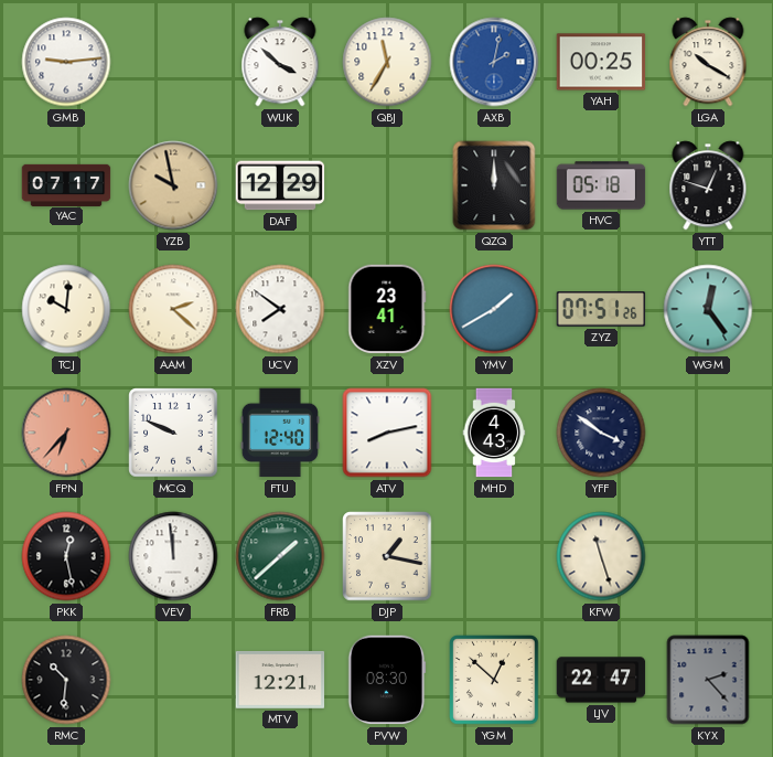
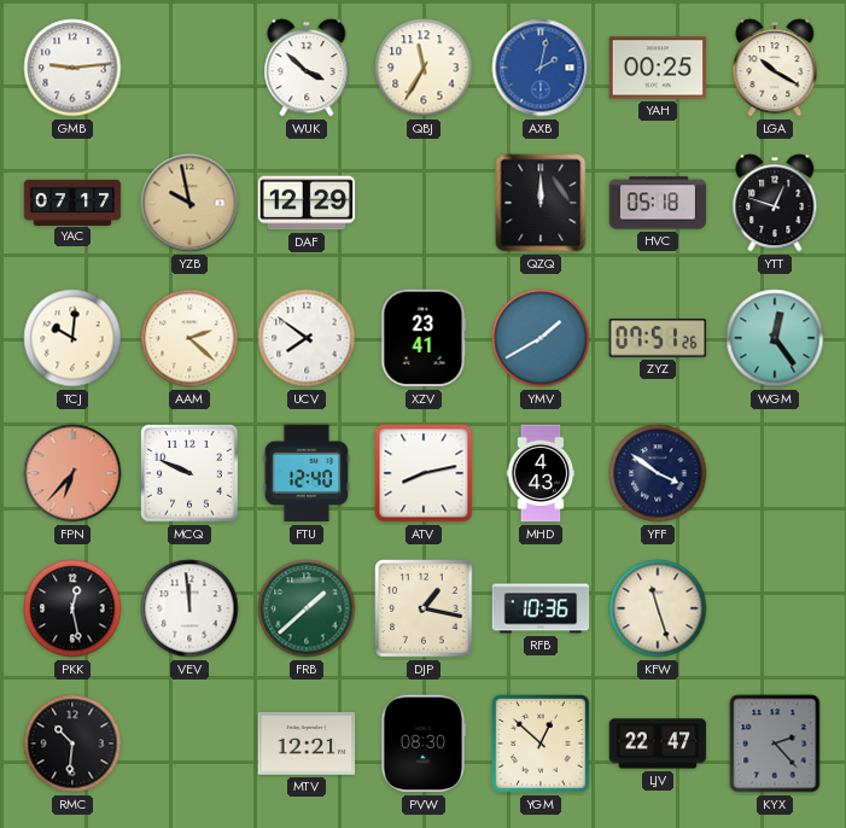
RFB: none -> 10:36
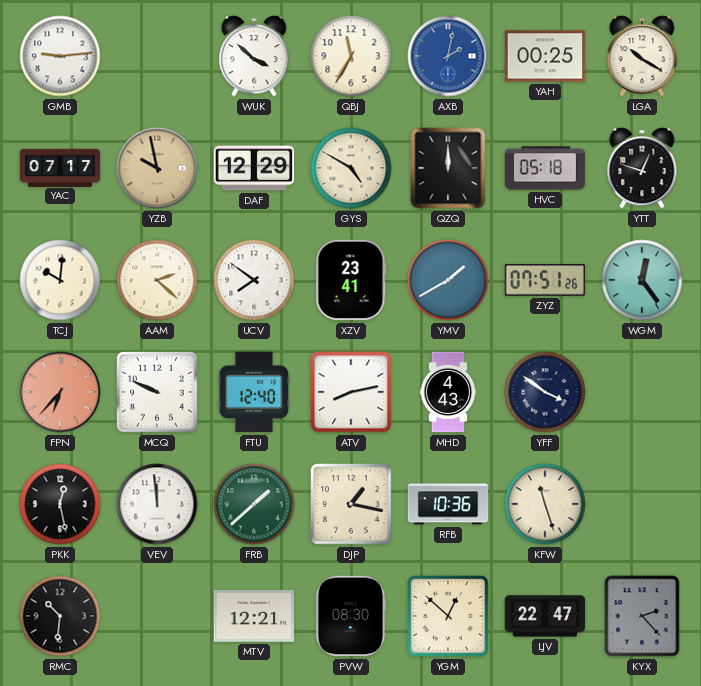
GYS: none -> 4:50
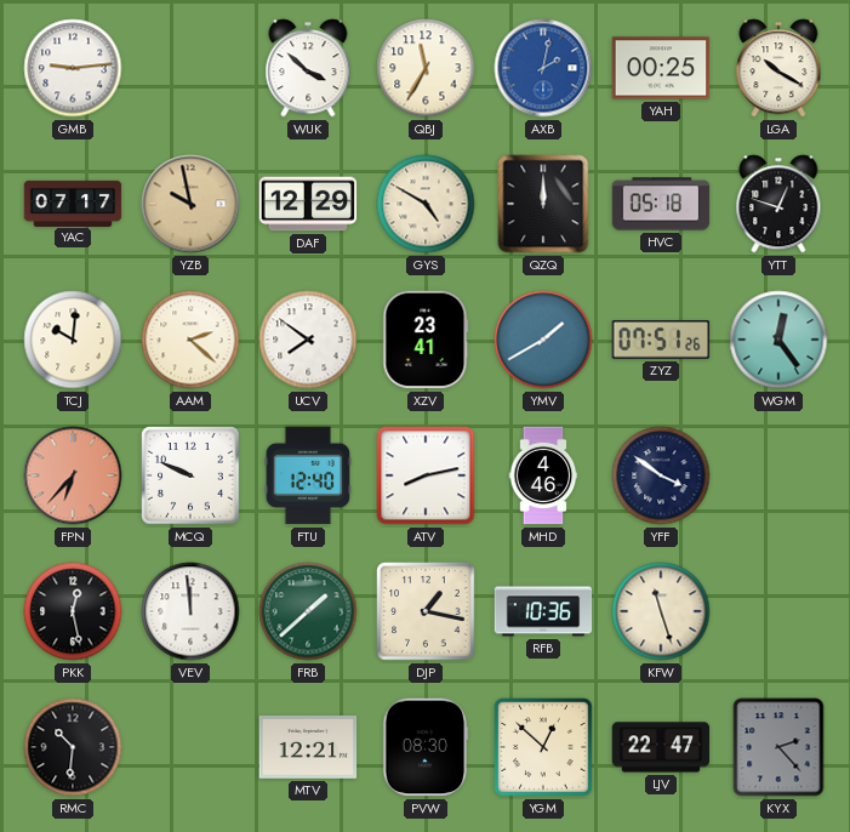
MHD: 4:43 -> 4:46
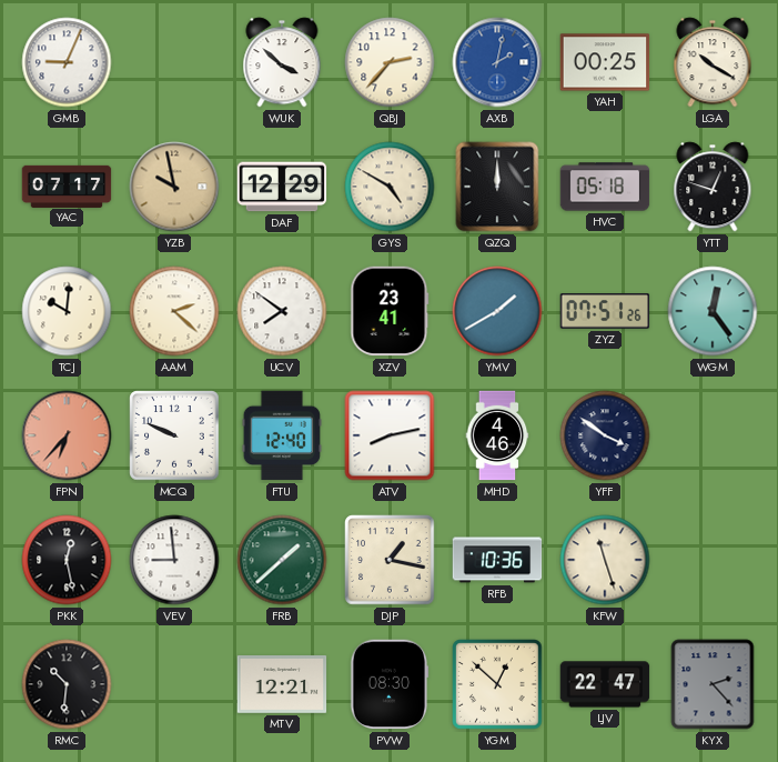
GMB: 9:14 -> 9:04
QBJ: 11:35 -> 2:37
VEV: 11:59 -> 8:59
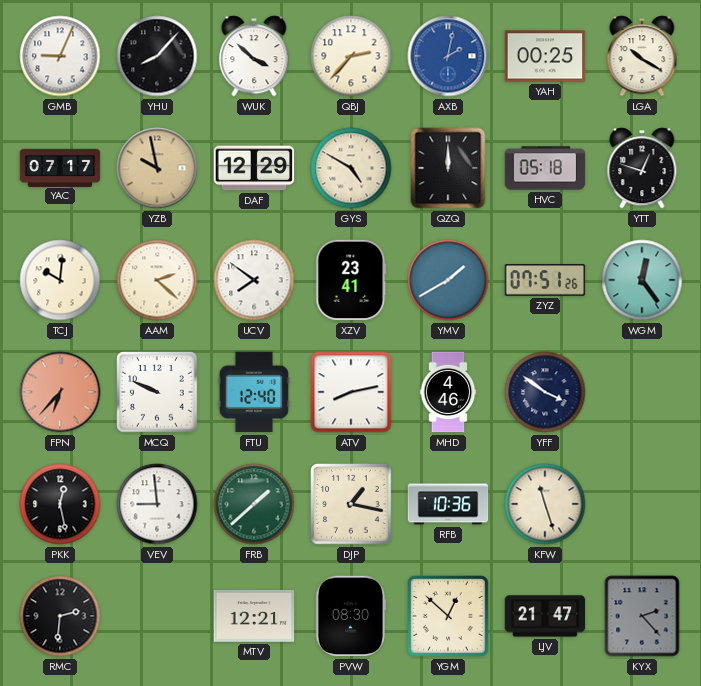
YHU: none -> 8:07
RMC: 10:31 -> 2:31
LJV: 22:47 -> 21:47
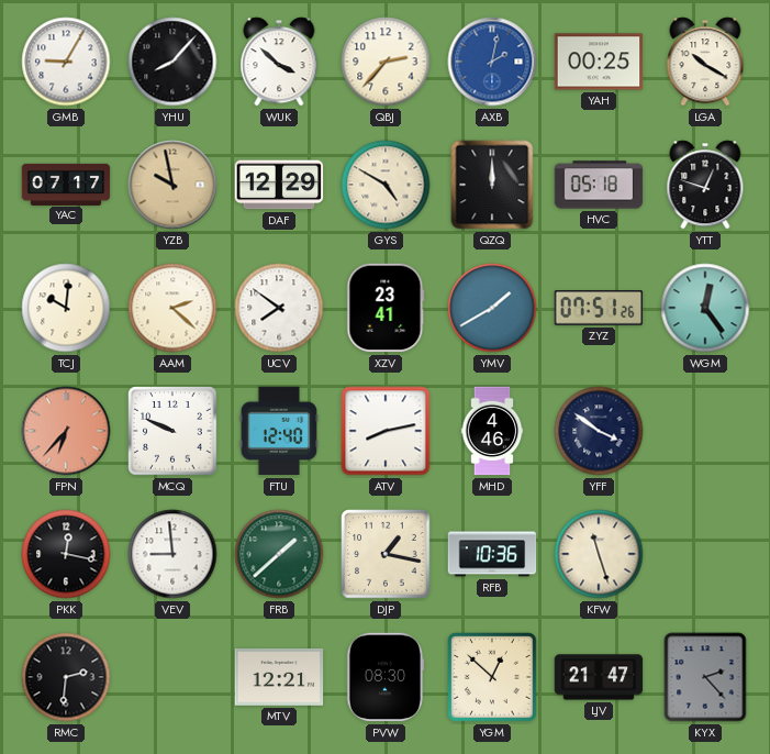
GMB: 9:04 -> 9:05
PKK: 12:28 -> 12:17
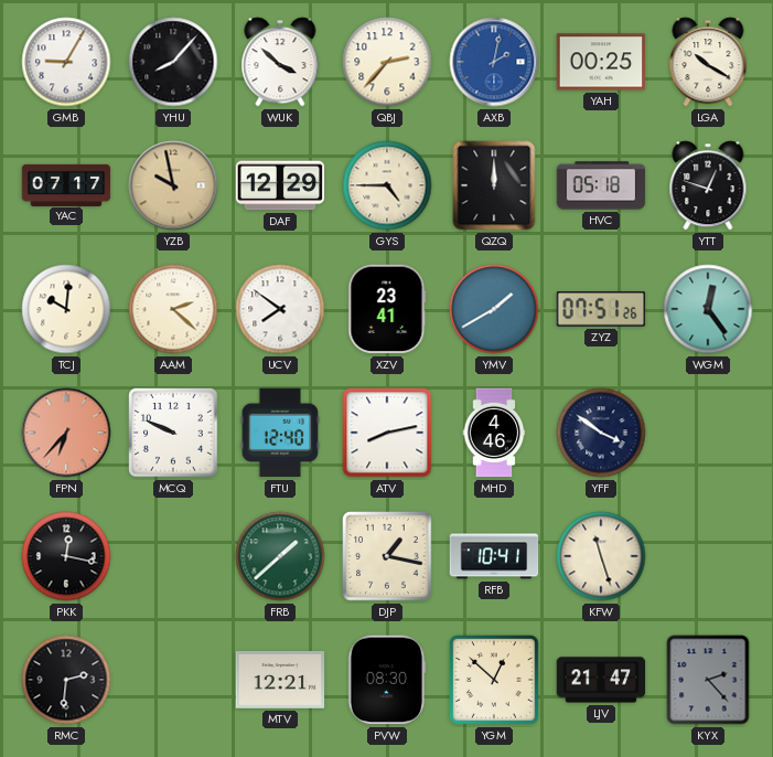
GYS: 4:50 -> 4:45
VEV: 8:59 -> none
RFB: 10:36 -> 10:41
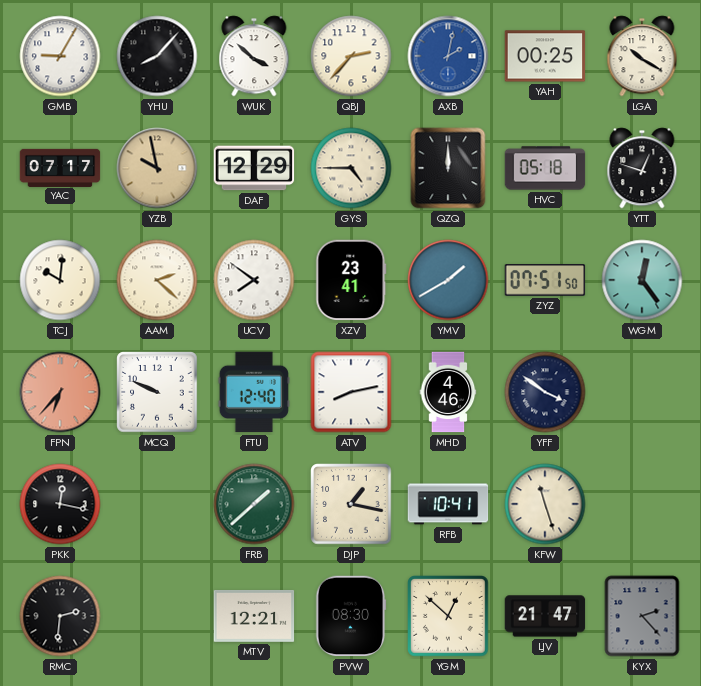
ZYZ: 07:51:26 -> 07:51:50
